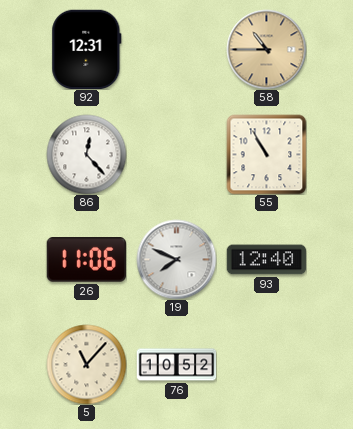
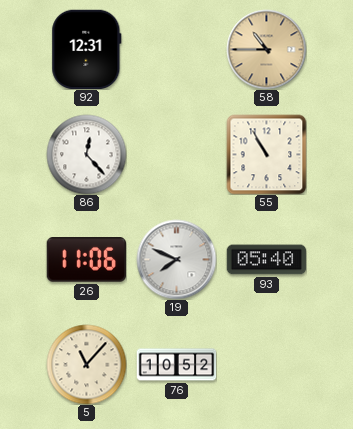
93: 12:40 -> 05:40
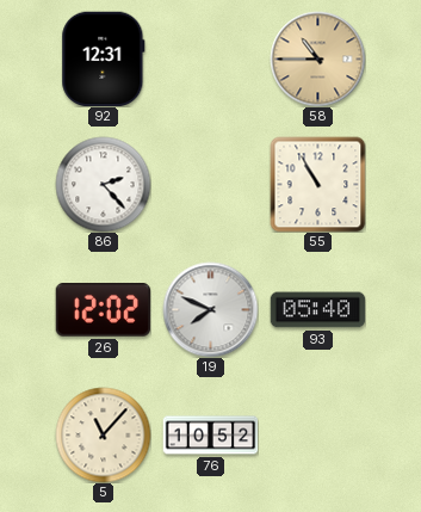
86: 12:23 -> 2:23
26: 11:06 -> 12:02
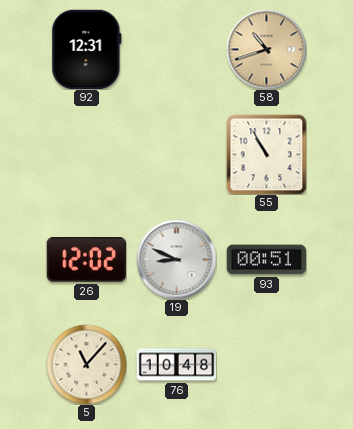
58: 10:45 -> 10:42
86: 2:23 -> none
19: 7:49 -> 8:49
93: 05:40 -> 00:51
76: 10:52 -> 10:48
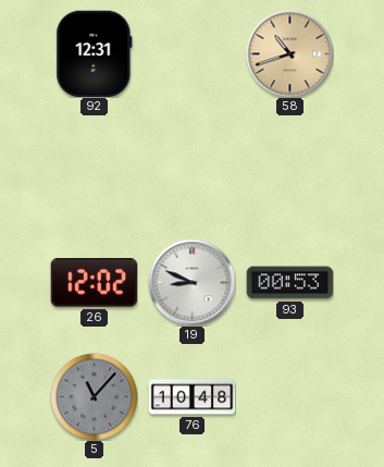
55: 10:55 -> none
93: 00:51 -> 00:53
5 dial: cream -> grey
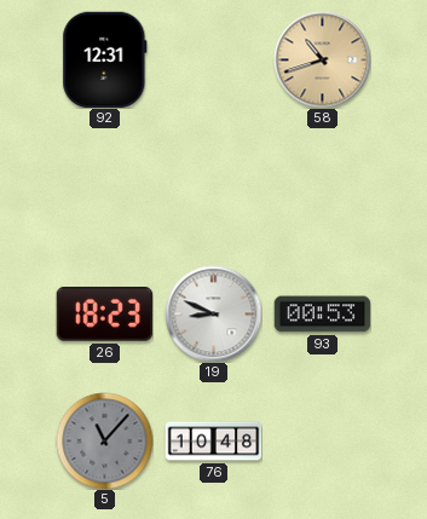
26: 12:02 -> 18:23
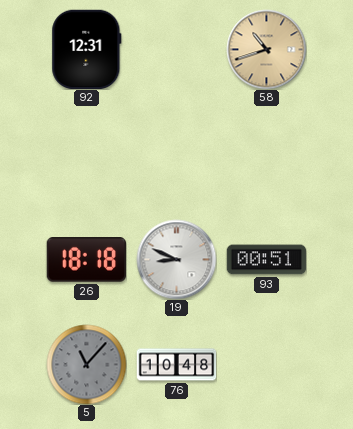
26: 18:23 -> 18:18
93: 00:53 -> 00:51
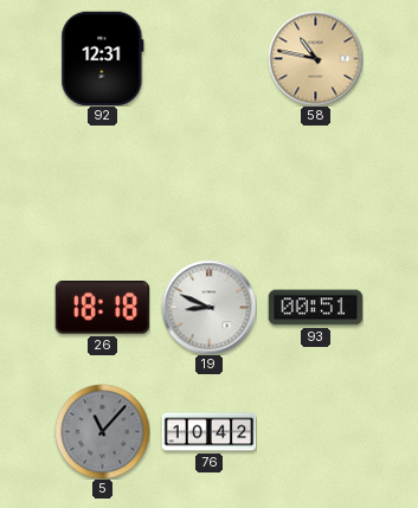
58: 10:42 -> 10:47
76: 10:48 -> 10:42
